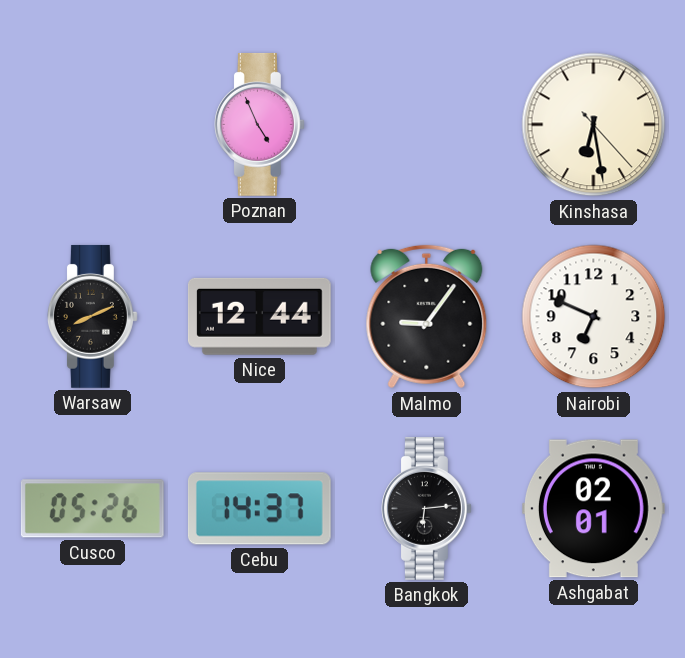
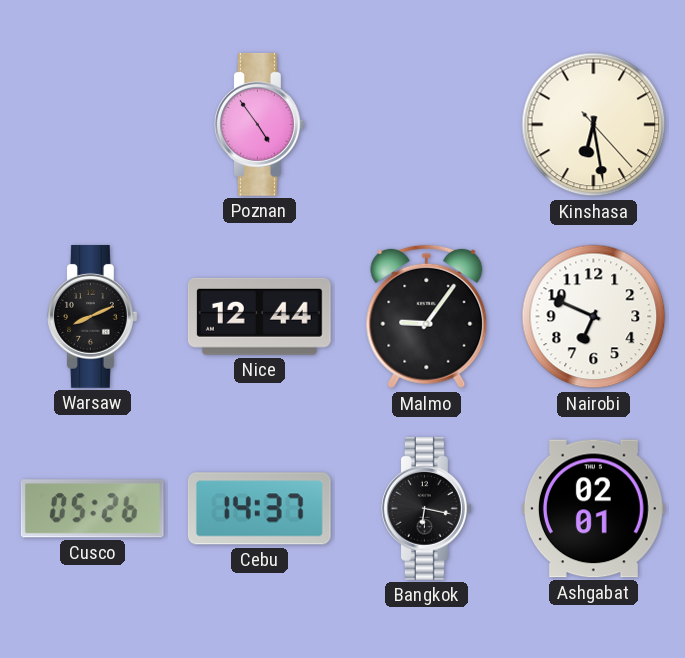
Poznan: 4:56 -> 4:54
Bangkok: 6:14 -> 6:17
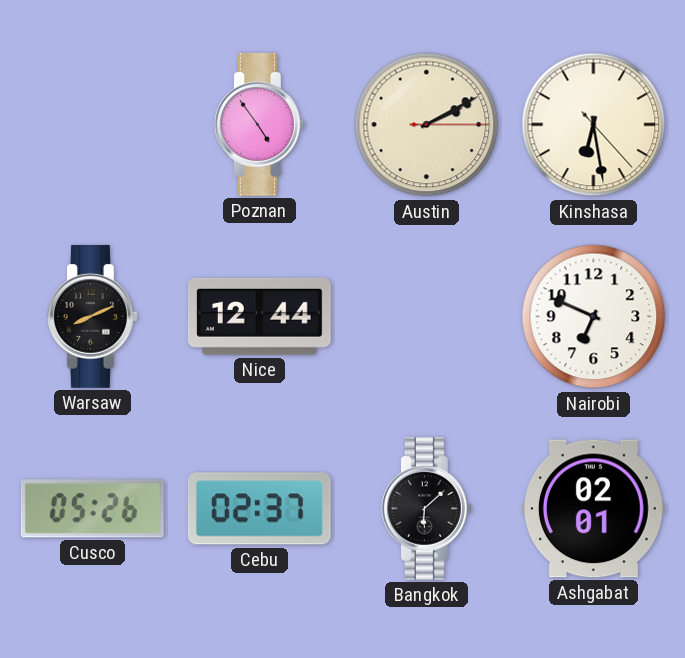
Austin: none -> 2:10
Malmo: 9:06 -> none
Cebu: 14:37 -> 02:37
Bangkok: 6:17 -> 6:08
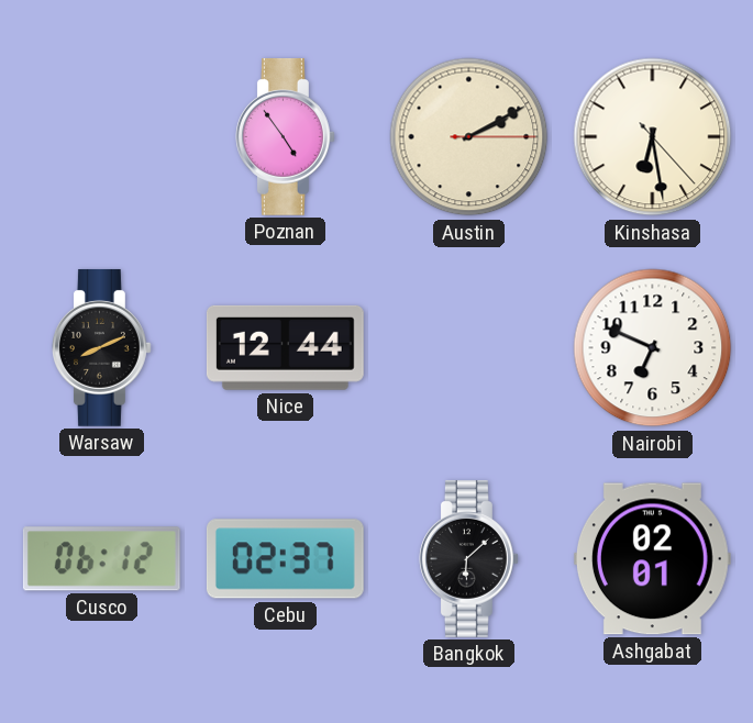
Cusco: 05:26 -> 06:12
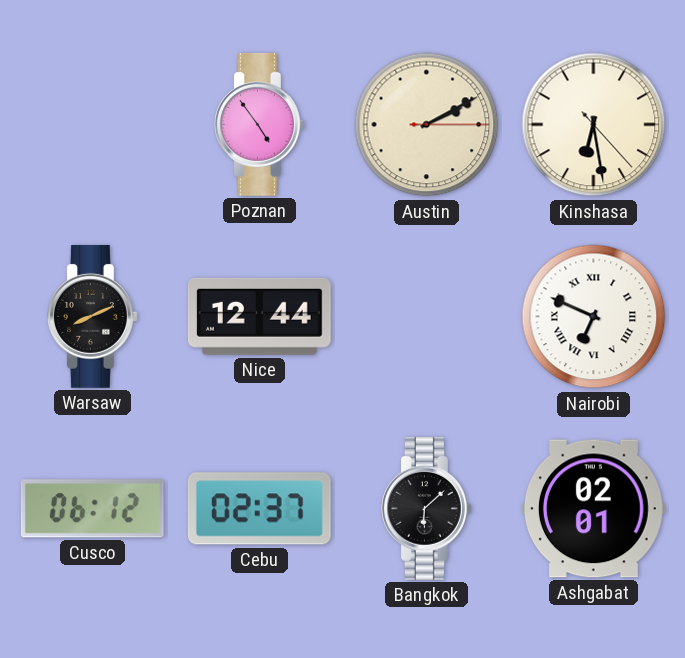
Nairobi numerals: Arabic -> Roman
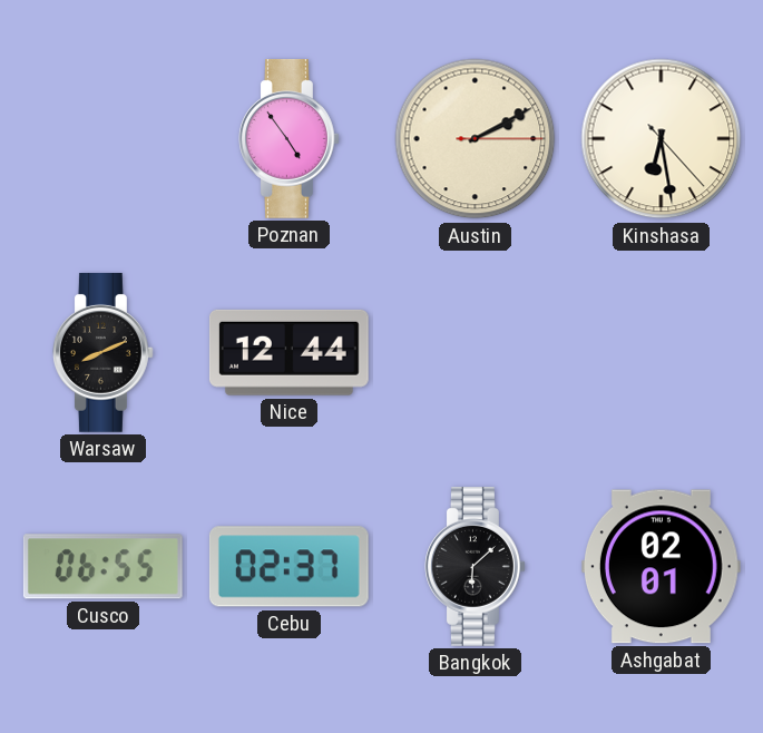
Nairobi: 6:49 -> none
Cusco: 06:12 -> 06:55
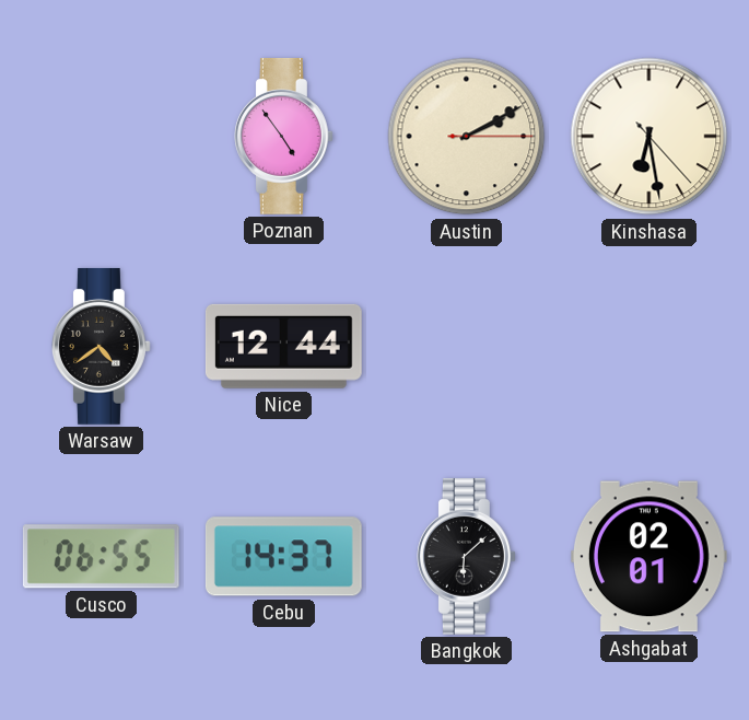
Warsaw: 8:11 -> 4:39
Cebu: 02:37 -> 14:37
